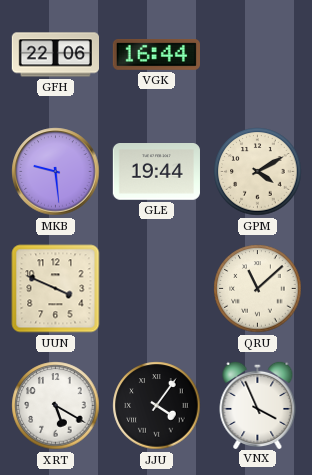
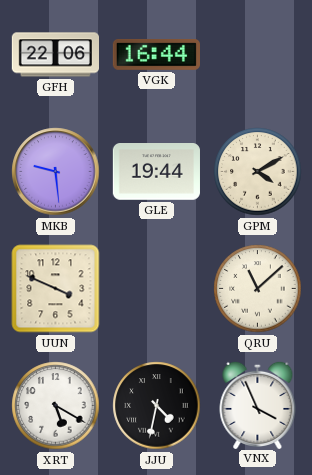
JJU: 4:06 -> 4:32
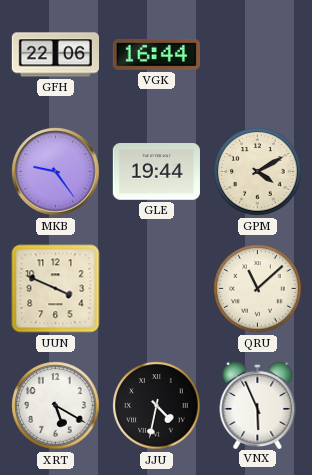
MKB: 9:29 -> 9:24
VNX: 3:56 -> 5:56
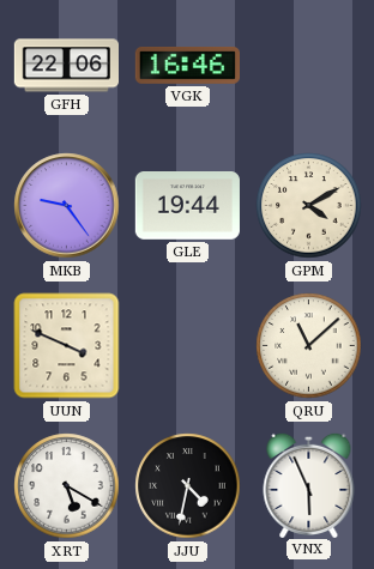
VGK: 16:44 -> 16:46
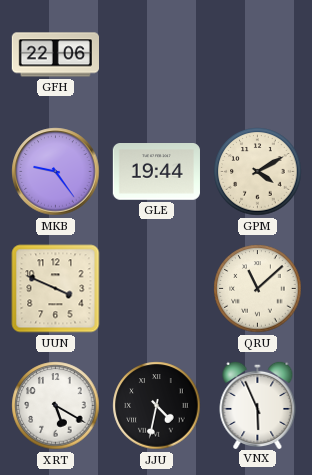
VGK: 16:46 -> none
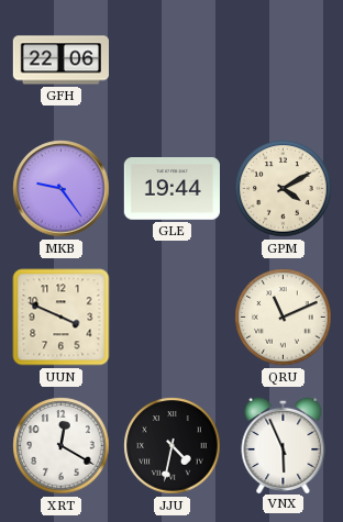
QRU: 11:08 -> 11:11
XRT: 5:20 -> 12:20
